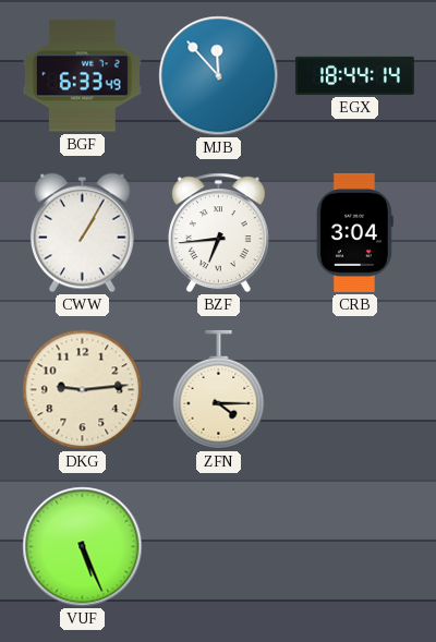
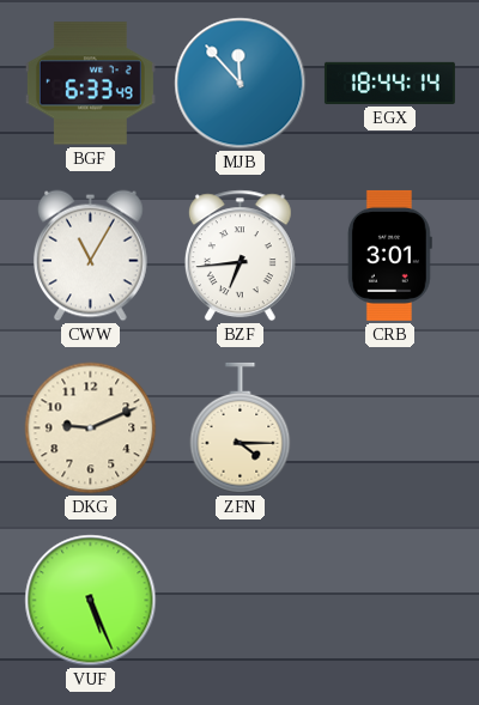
CWW: 1:05 -> 11:05
CRB: 3:04 -> 3:01
DKG: 9:14 -> 9:11
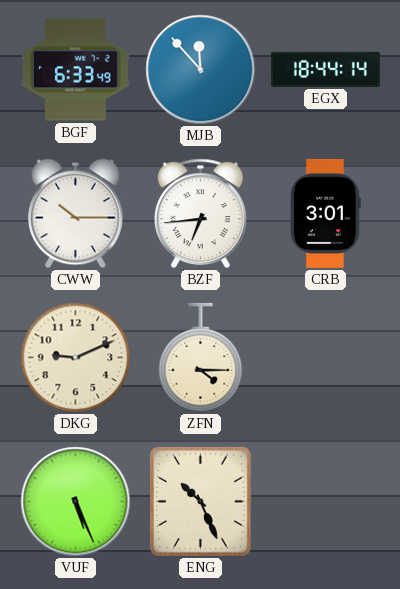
CWW: 11:05 -> 10:15
ENG: none -> 10:26
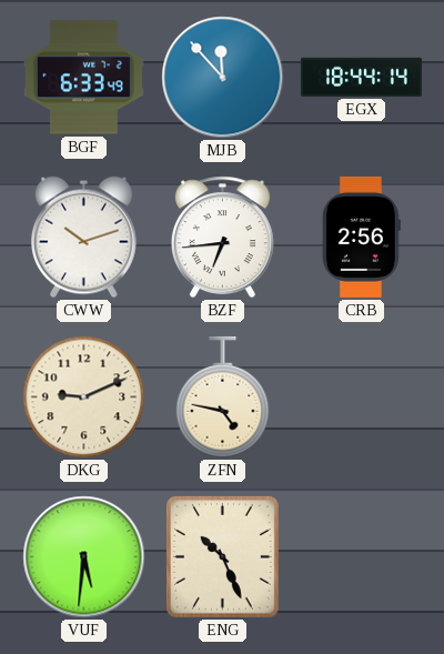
CWW: 10:15 -> 10:12
CRB: 3:01 -> 2:56
ZFN: 4:15 -> 4:47
VUF: 5:26 -> 5:31
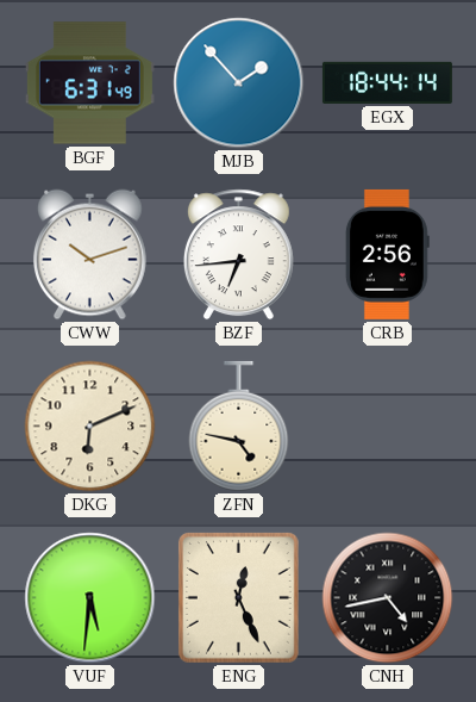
BGF: 6:33 -> 6:31
MJB: 11:53 -> 1:53
DKG: 9:11 -> 6:11
ENG: 10:26 -> 12:26
CNH: none -> 4:43
